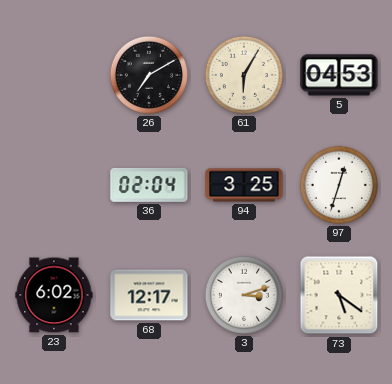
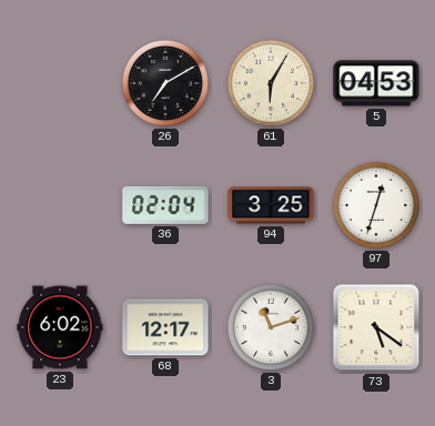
3: 3:12 -> 11:12
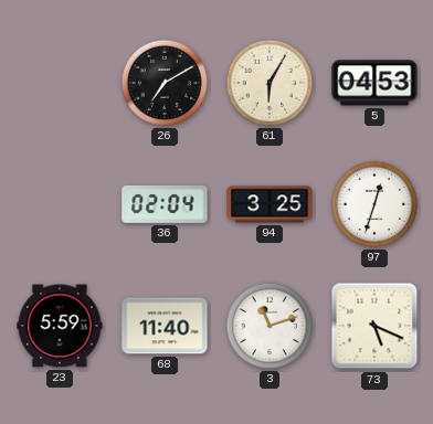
23: 6:02 -> 5:59
68: 12:17 -> 11:40
73: 5:21 -> 5:19
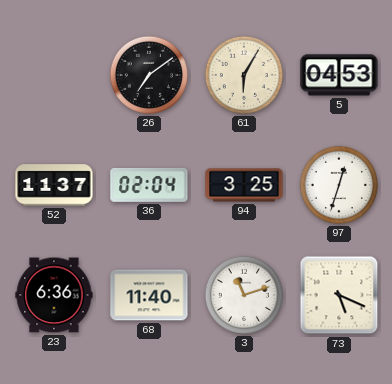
26: 7:10 -> 7:09
52: none -> 11:37
23: 5:59 -> 6:36
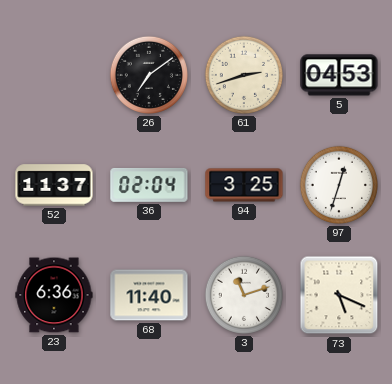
61: 6:05 -> 2:42
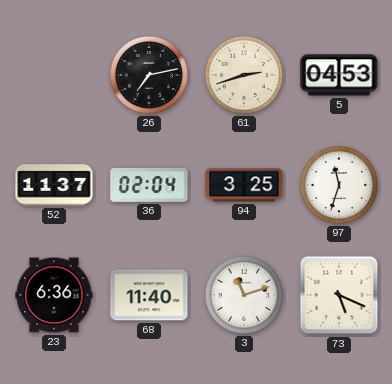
26: 7:09 -> 7:13
97: 12:33 -> 11:33
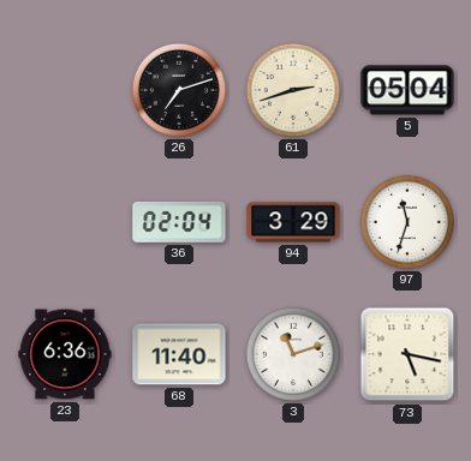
26: 7:13 -> 7:12
5: 04:53 -> 05:04
52: 11:37 -> none
94: 3:25 -> 3:29
73: 5:19 -> 5:17
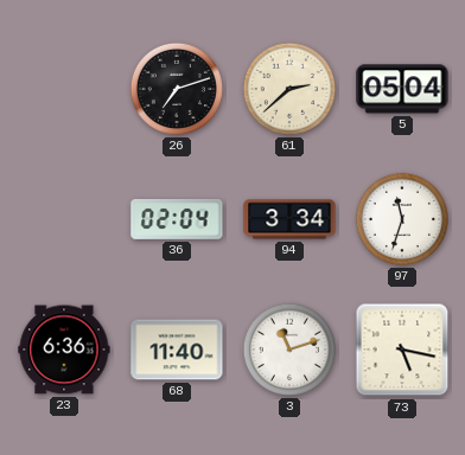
61: 2:42 -> 2:38
94: 3:29 -> 3:34
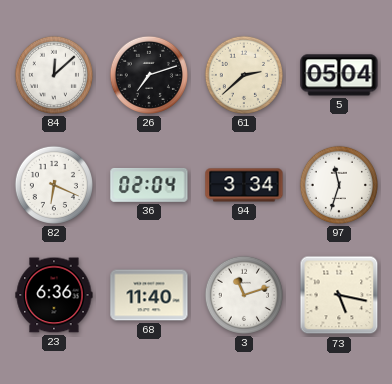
84: none -> 12:08
82: none -> 6:19
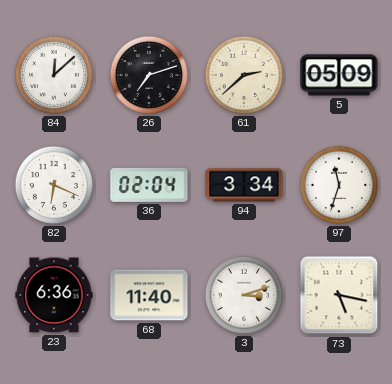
5: 05:04 -> 05:09
3: 11:12 -> 3:12
